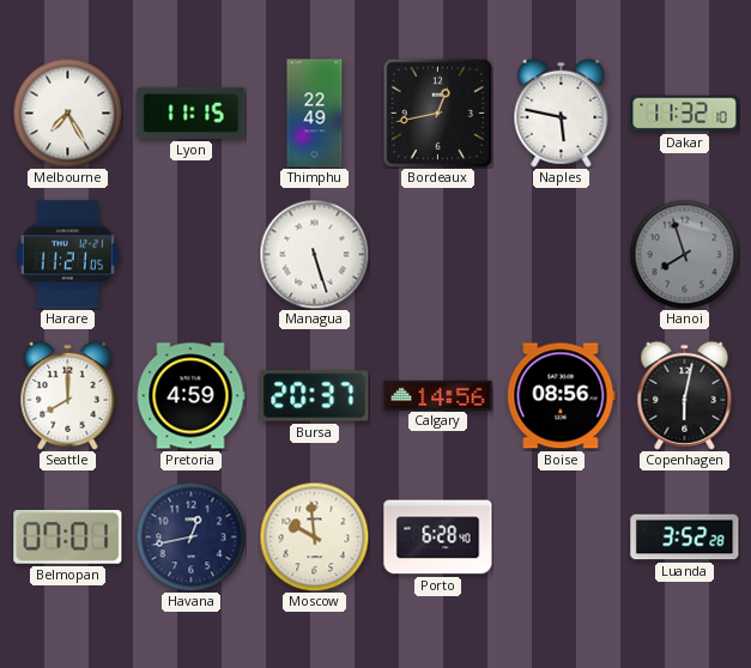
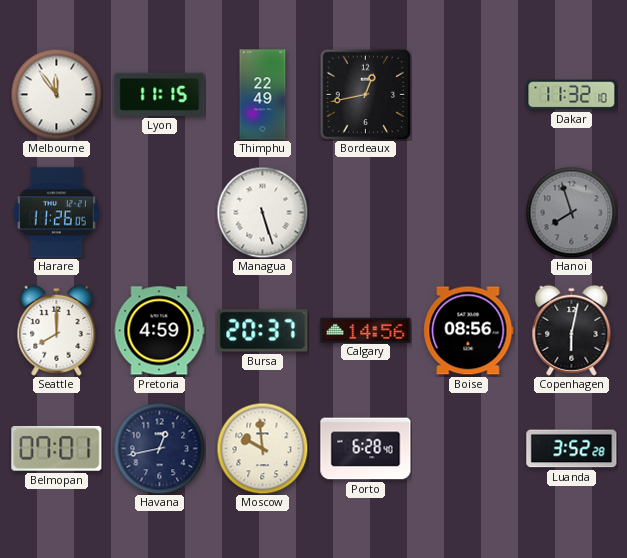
Melbourne: 7:25 -> 11:54
Naples: 5:47 -> none
Harare: 11:21 -> 11:26
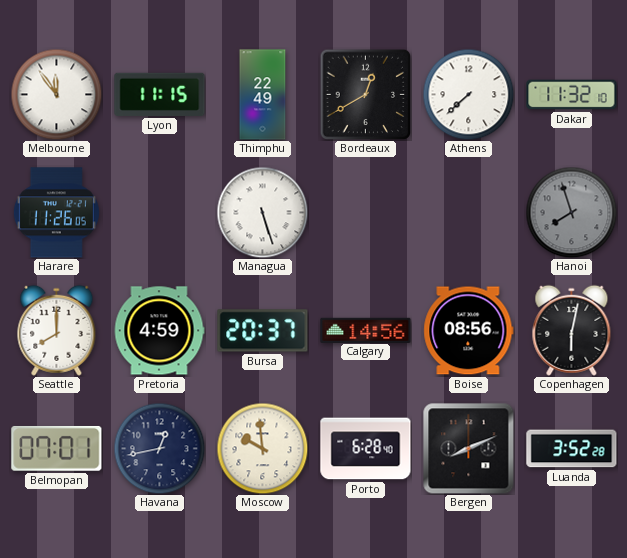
Bordeaux: 12:43 -> 12:40
Athens: none -> 7:38
Bergen: none -> 8:11
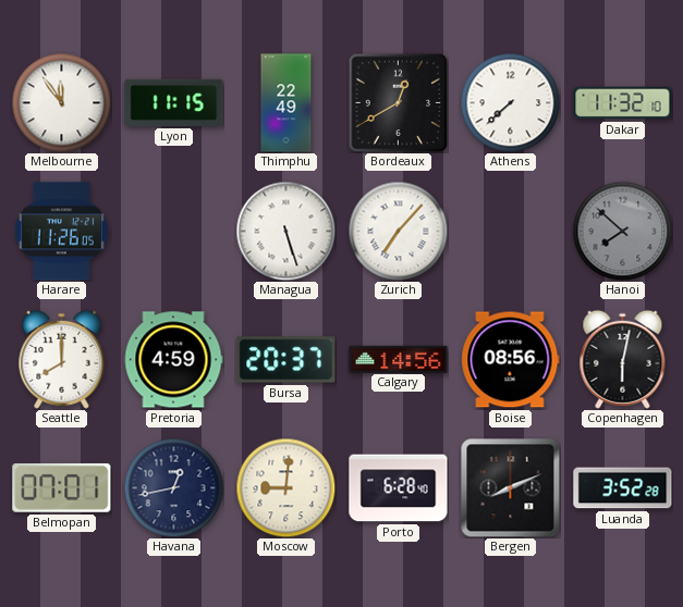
Zurich: none -> 7:07
Hanoi: 7:57 -> 7:52
Moscow: 9:59 -> 9:01
